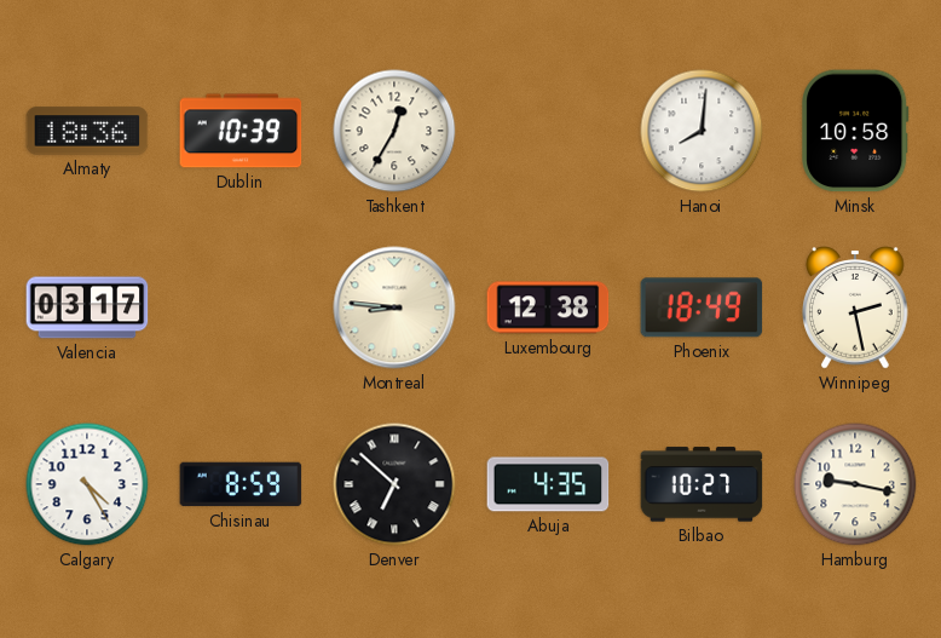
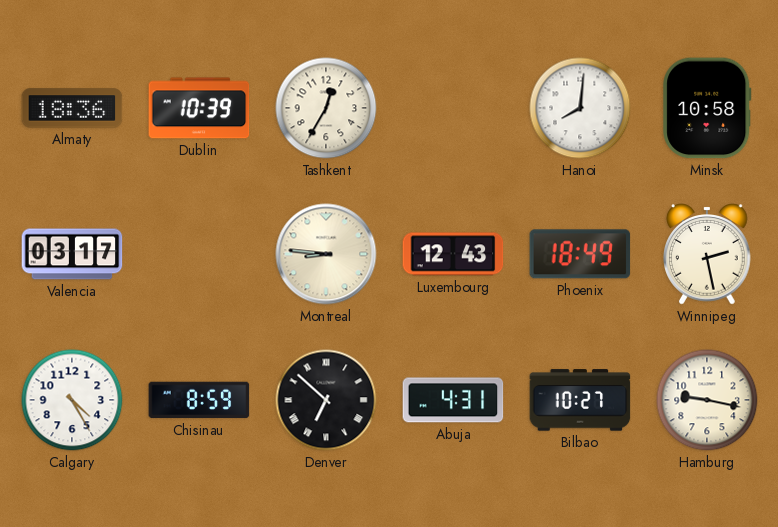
Luxembourg: 12:38 -> 12:43
Abuja: 4:35 -> 4:31
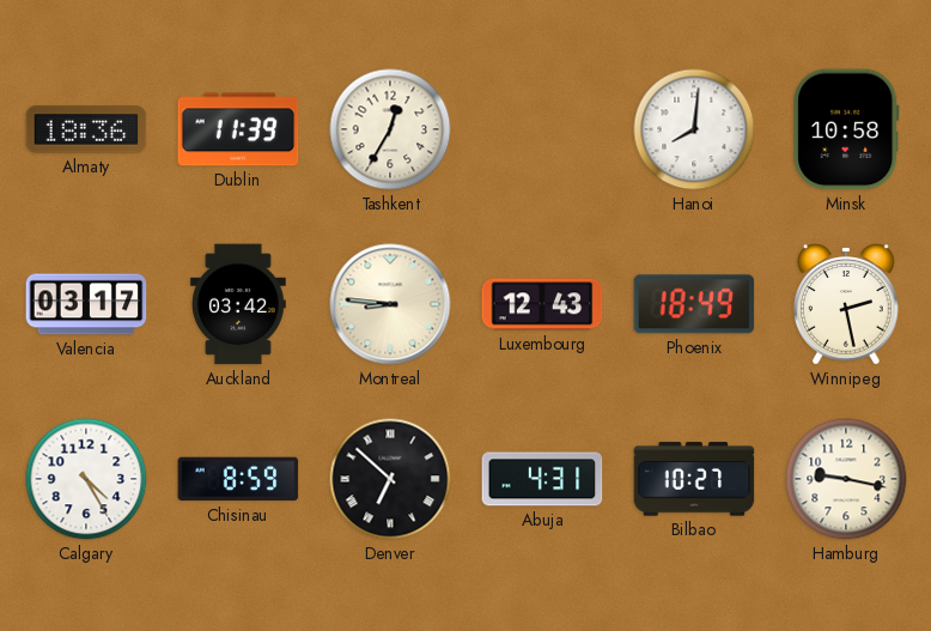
Dublin: 10:39 -> 11:39
Auckland: none -> 03:42
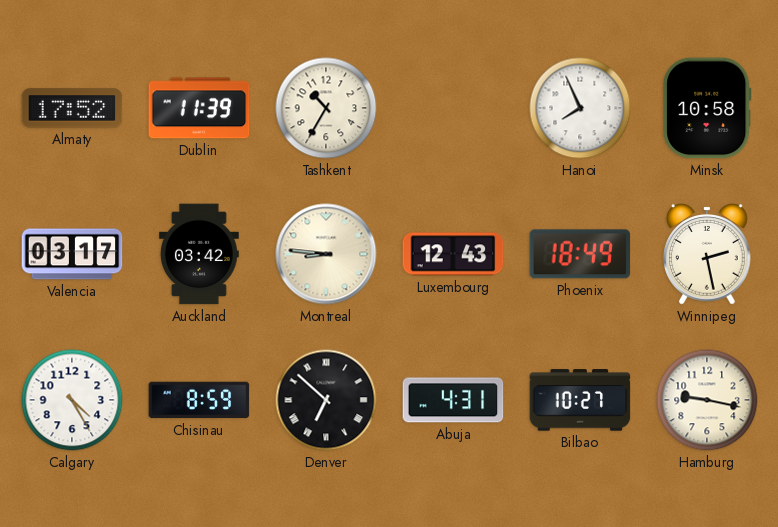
Almaty: 18:36 -> 17:52
Tashkent: 12:35 -> 10:35
Hanoi: 8:01 -> 7:56
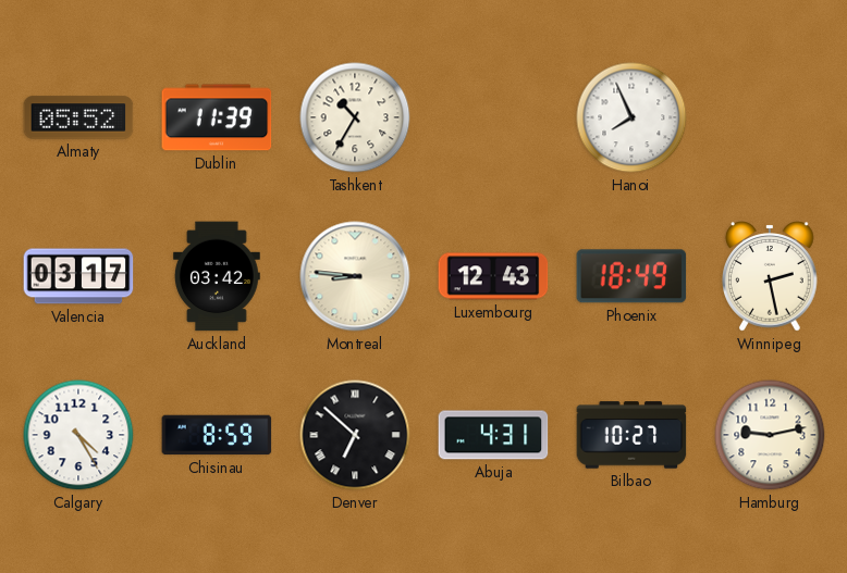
Almaty: 17:52 -> 05:52
Minsk: 10:58 -> none
Hamburg: 9:17 -> 9:13
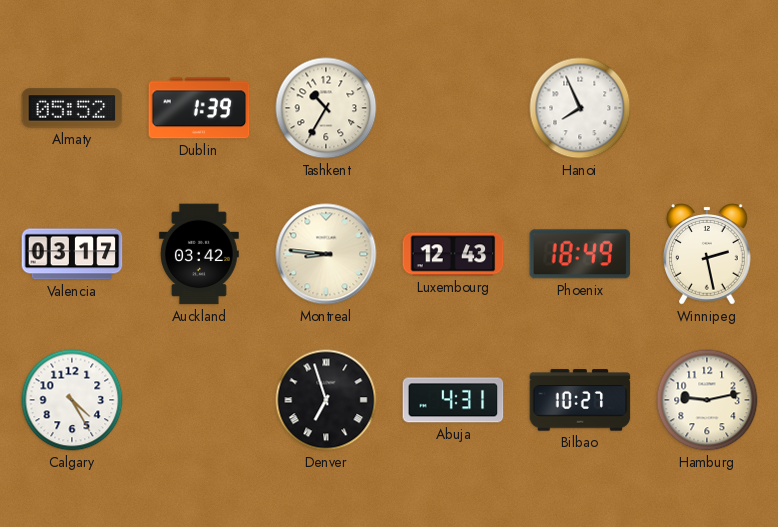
Dublin: 11:39 -> 1:39
Chisinau: 8:59 -> none
Denver: 6:52 -> 6:57
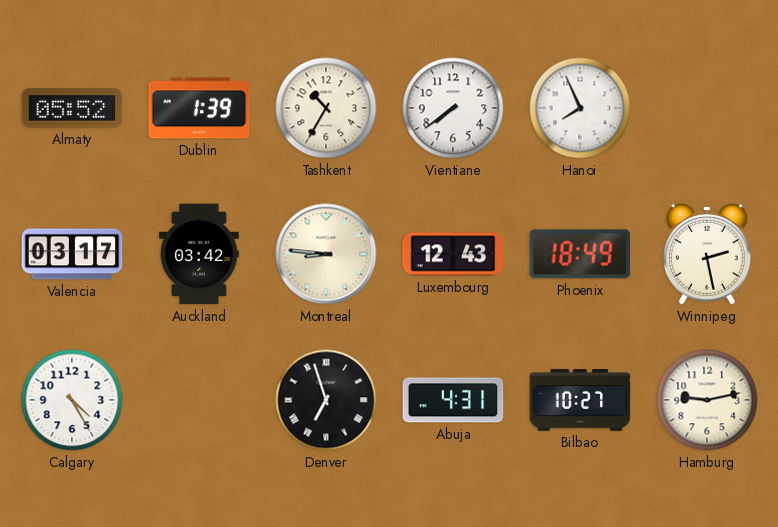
Vientiane: none -> 7:39
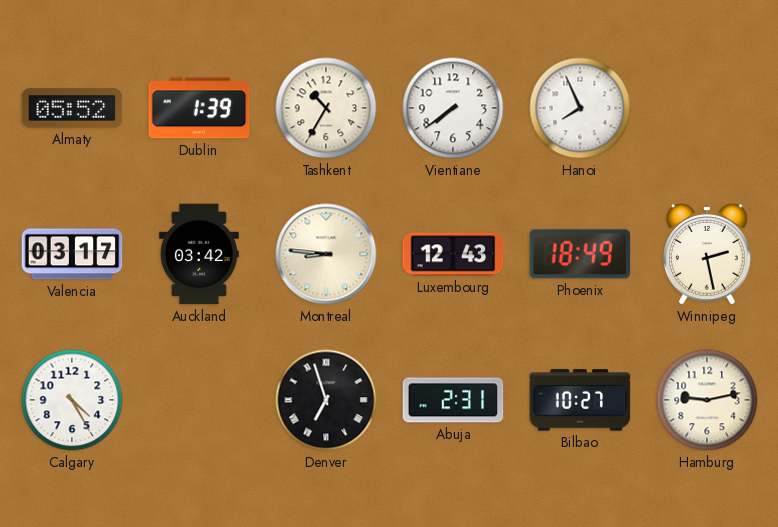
Abuja: 4:31 -> 2:31
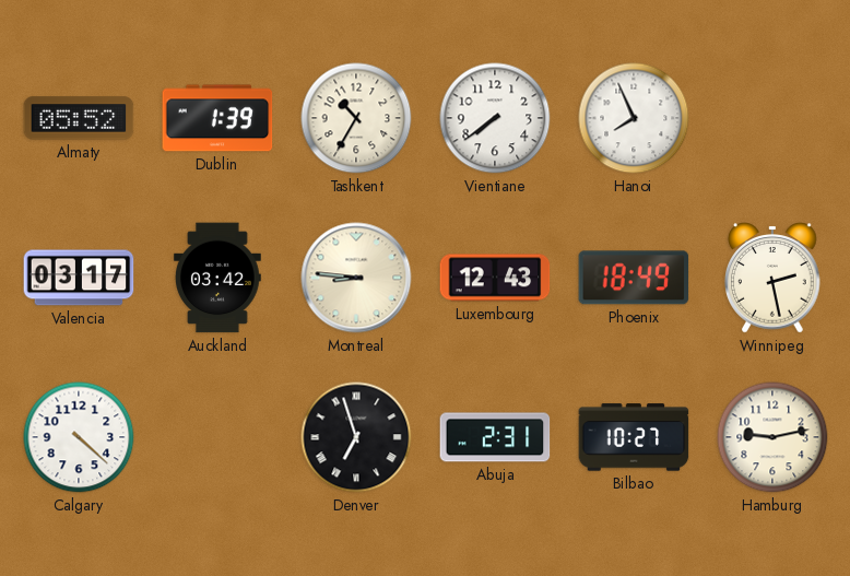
Calgary: 4:25 -> 4:22
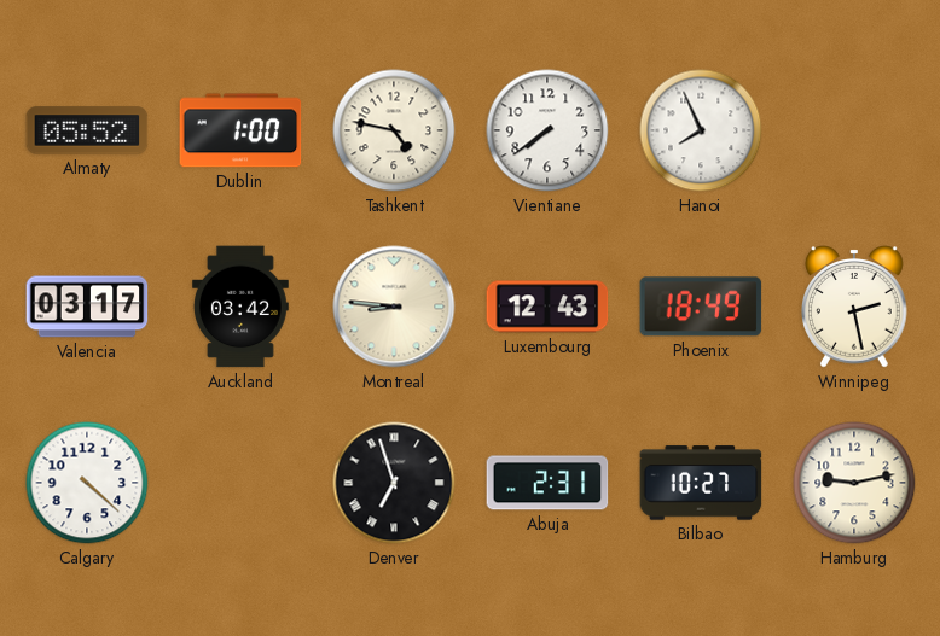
Dublin: 1:39 -> 1:00
Tashkent: 10:35 -> 4:47
